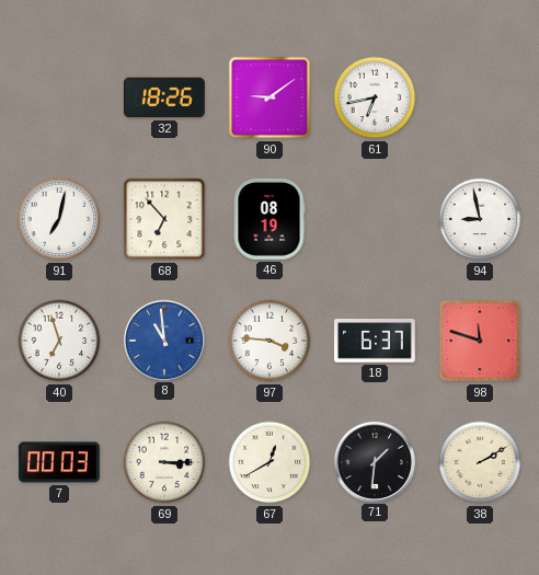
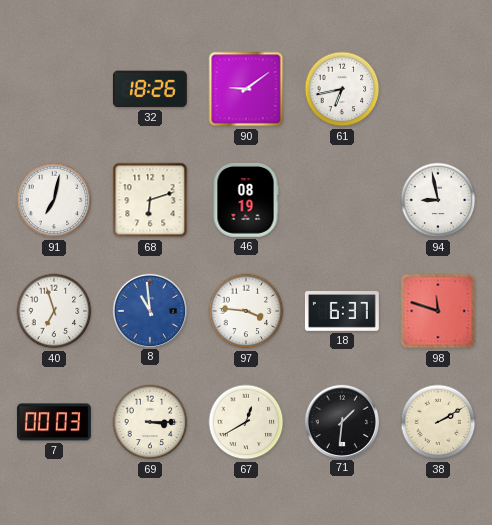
68: 6:53 -> 6:12
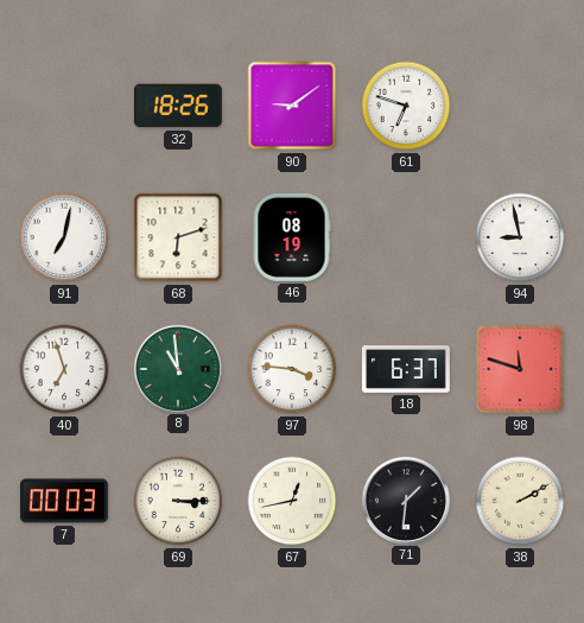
61: 6:43 -> 6:48
8 dial: blue -> green
67: 12:40 -> 12:43
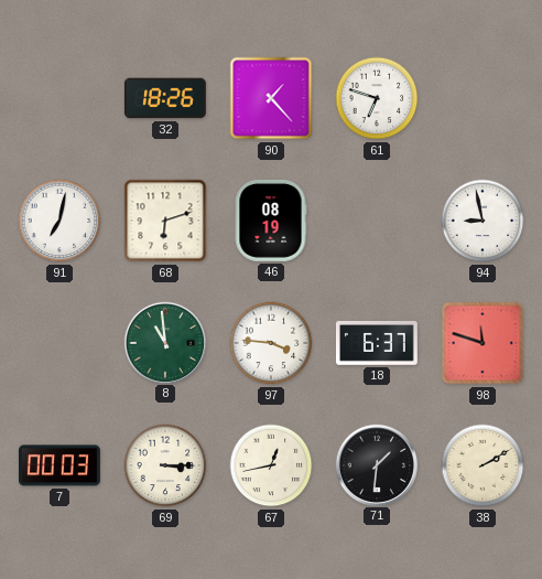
90: 9:09 -> 1:23
40: 6:57 -> none
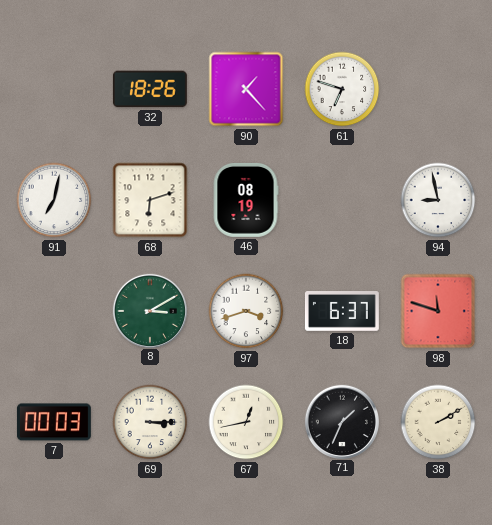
8: 10:59 -> 3:10
97: 3:46 -> 3:42
71: 1:31 -> 1:34
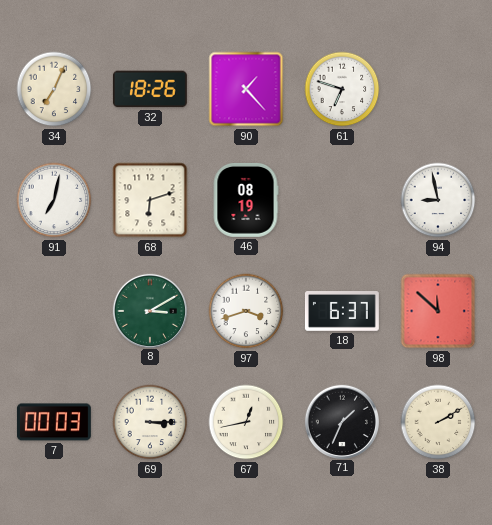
34: none -> 7:04
98: 11:48 -> 11:52
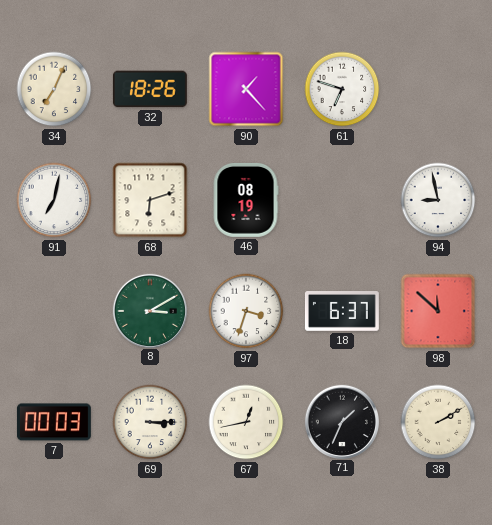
97: 3:42 -> 3:33
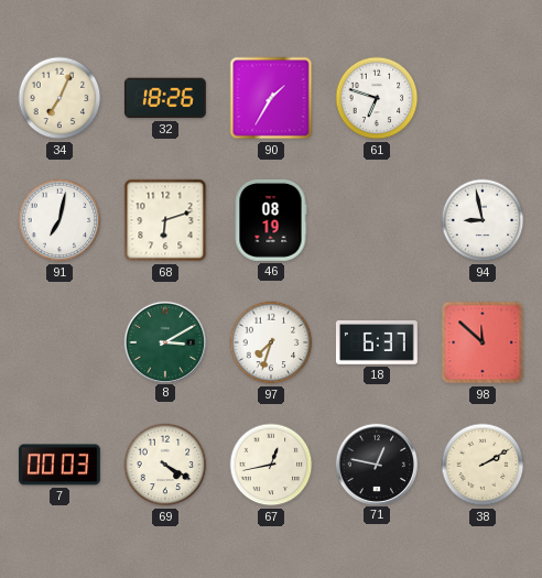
90: 1:23 -> 1:35
97: 3:33 -> 7:33
69: 3:15 -> 4:20
71: 1:34 -> 12:47
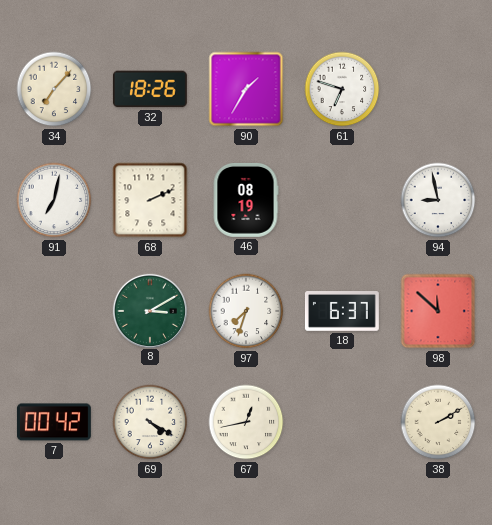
34: 7:04 -> 7:07
68: 6:12 -> 2:11
7: 00:03 -> 00:42
71: 12:47 -> none
